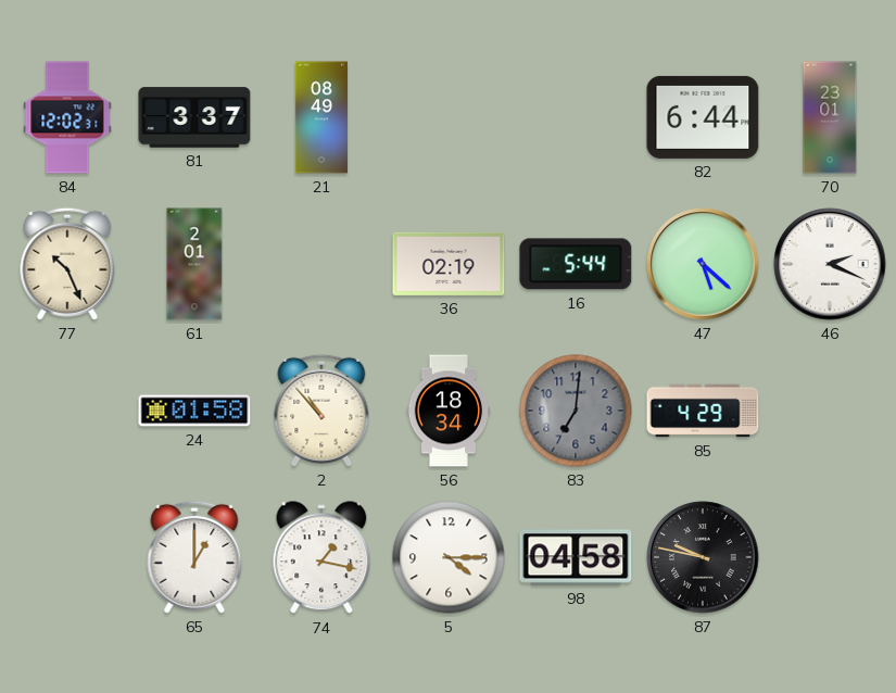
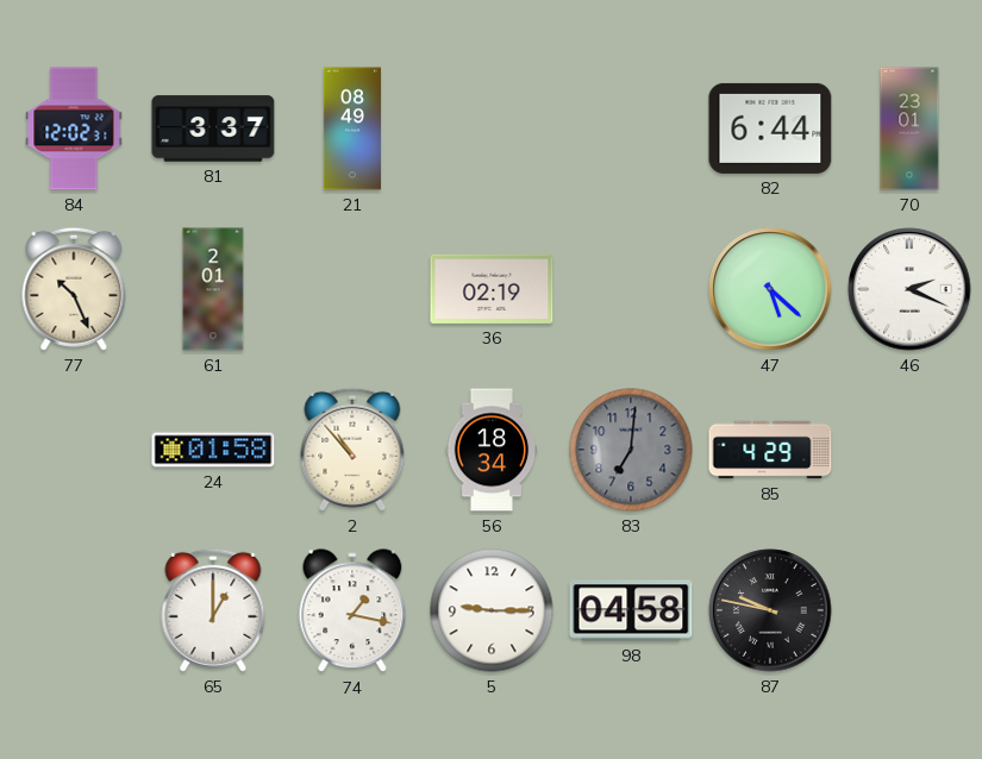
16: 5:44 -> none
5: 4:15 -> 9:15
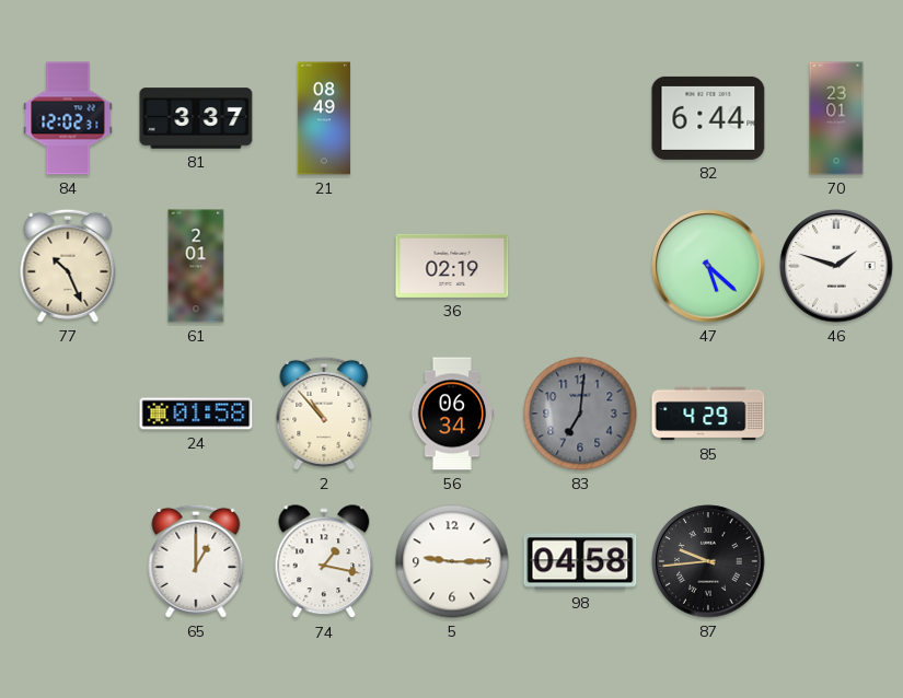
46: 2:19 -> 1:48
56: 18:34 -> 06:34
87: 9:47 -> 9:44
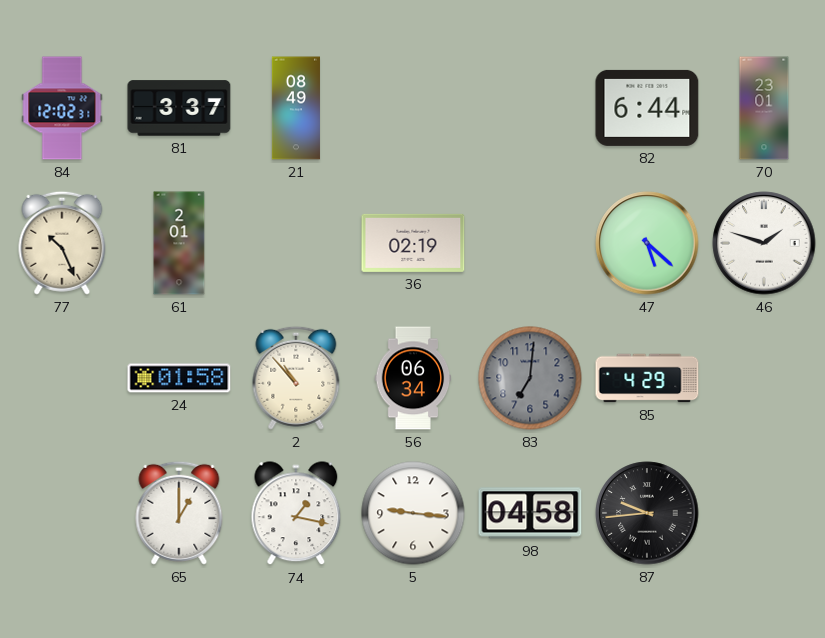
5: 9:15 -> 9:16
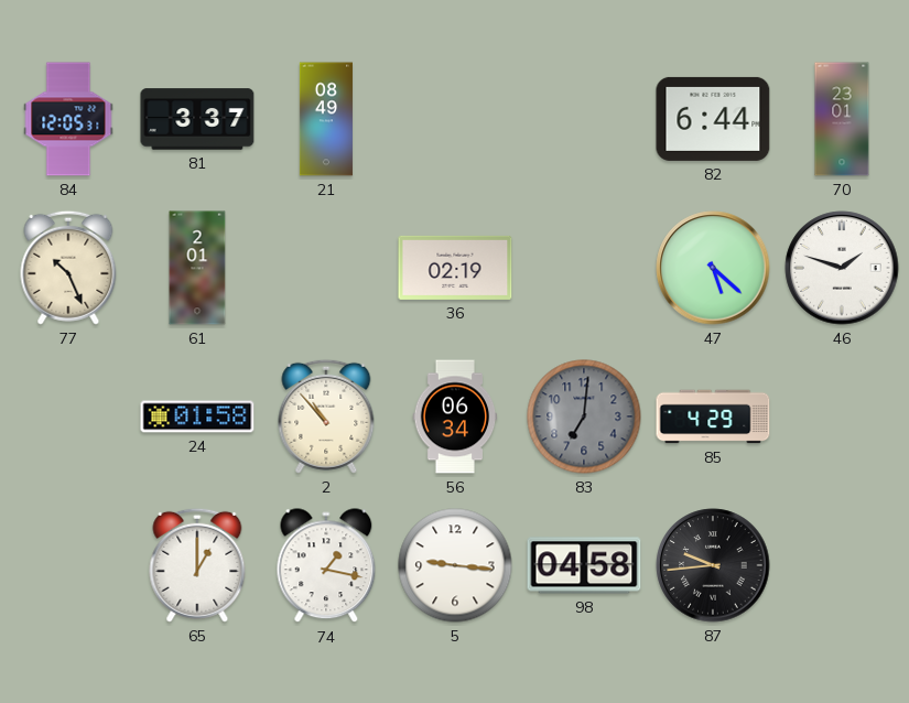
84: 12:02 -> 12:05
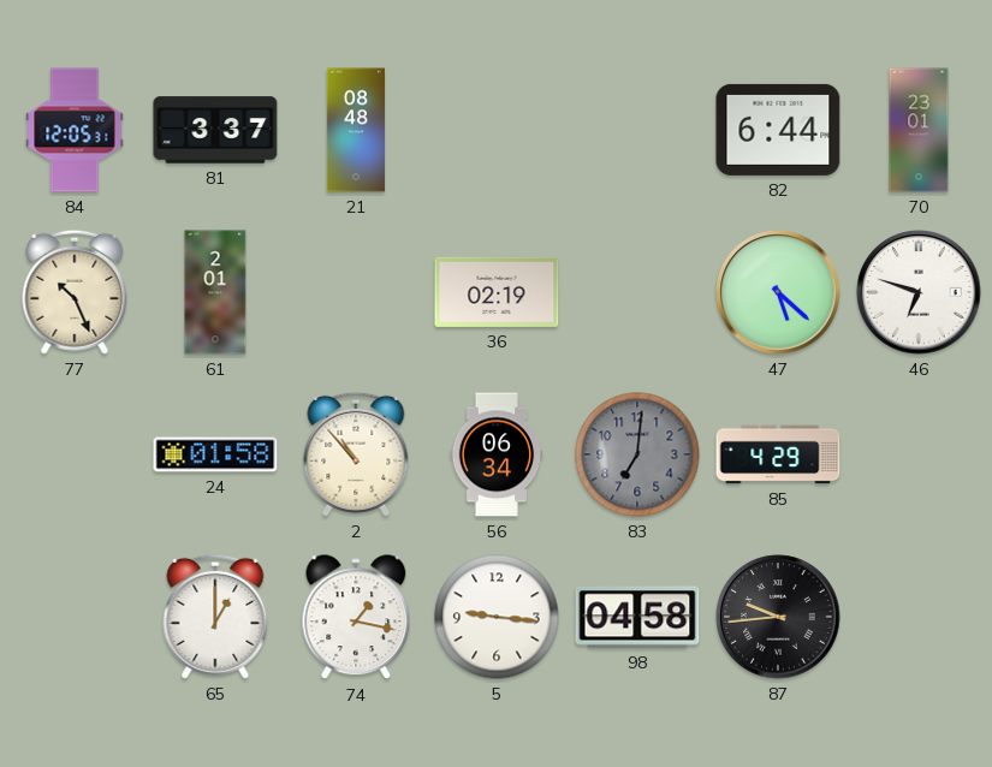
21: 08:49 -> 08:48
46: 1:48 -> 6:48
